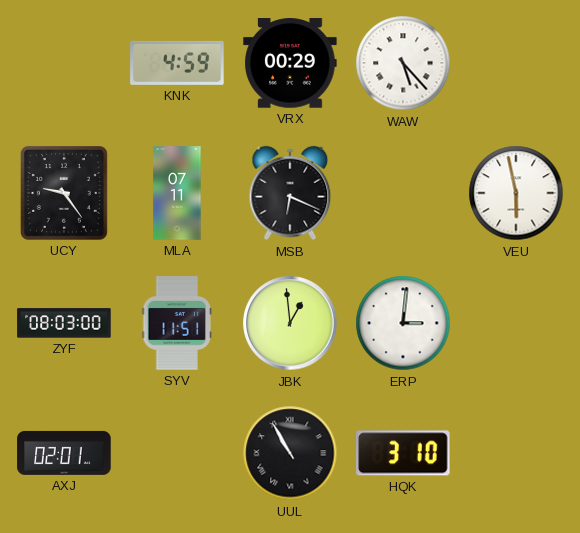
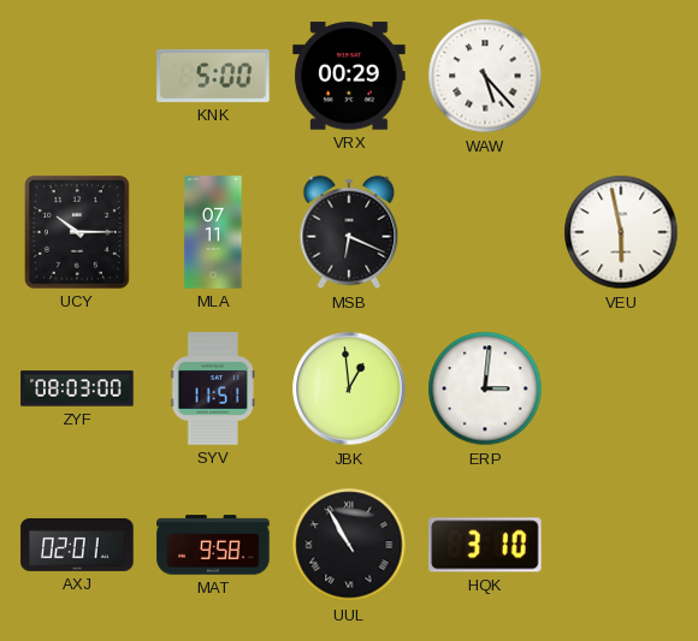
KNK: 4:59 -> 5:00
UCY: 9:24 -> 10:15
MAT: none -> 9:58
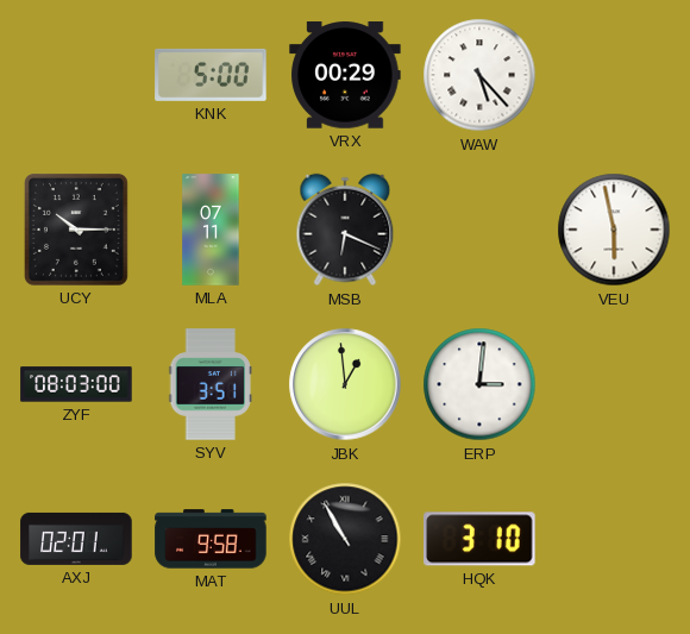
SYV: 11:51 -> 3:51
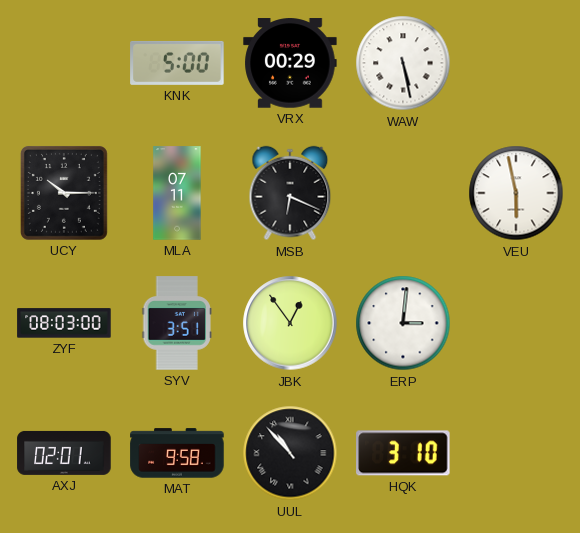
WAW: 5:23 -> 5:28
JBK: 12:59 -> 12:54
UUL: 10:55 -> 10:53
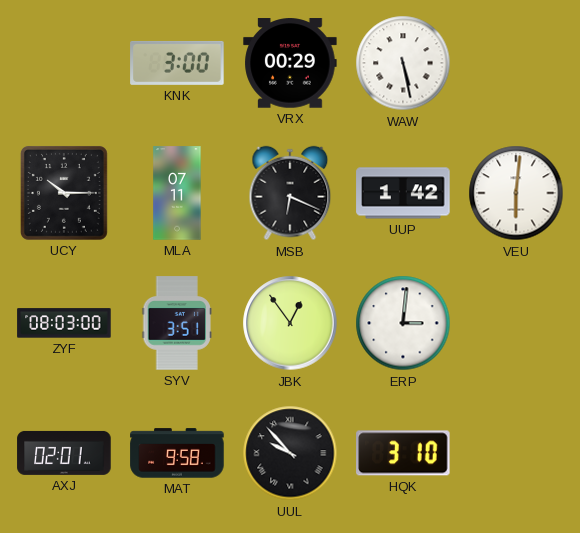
KNK: 5:00 -> 3:00
UUP: none -> 1:42
VEU: 5:58 -> 6:01
UUL: 10:53 -> 9:53
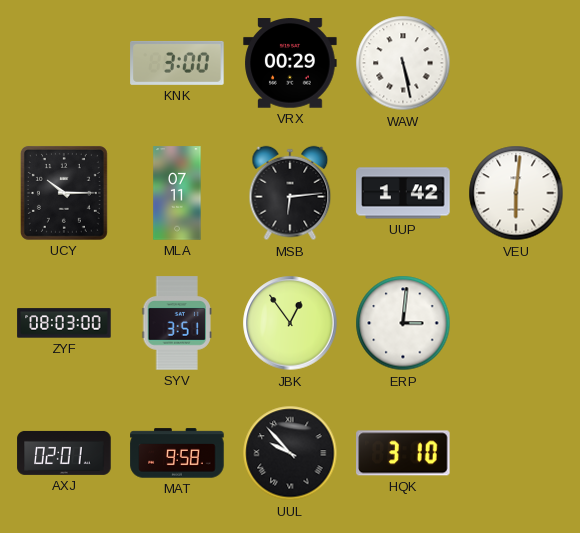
MSB: 6:19 -> 6:14
